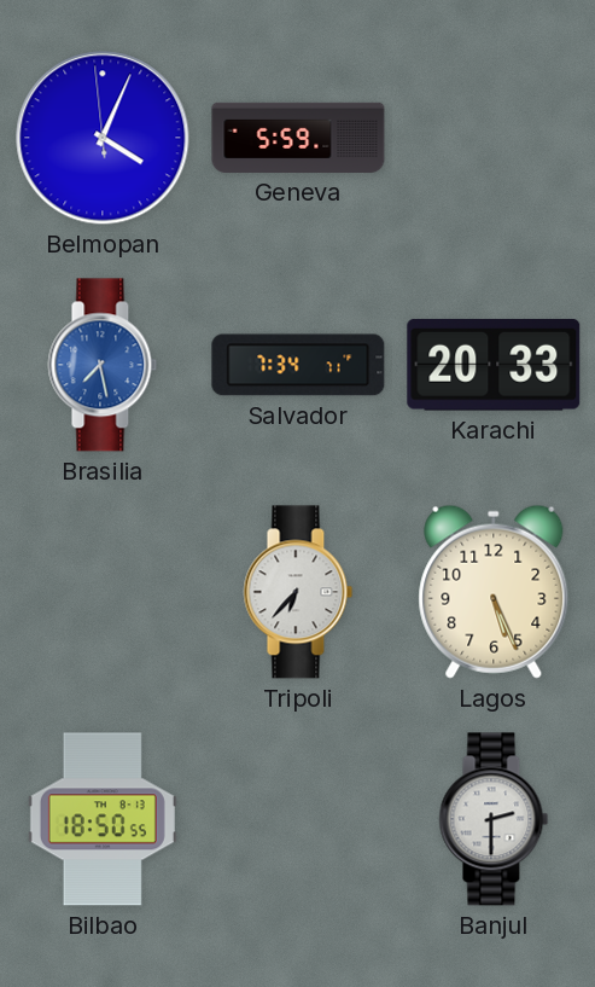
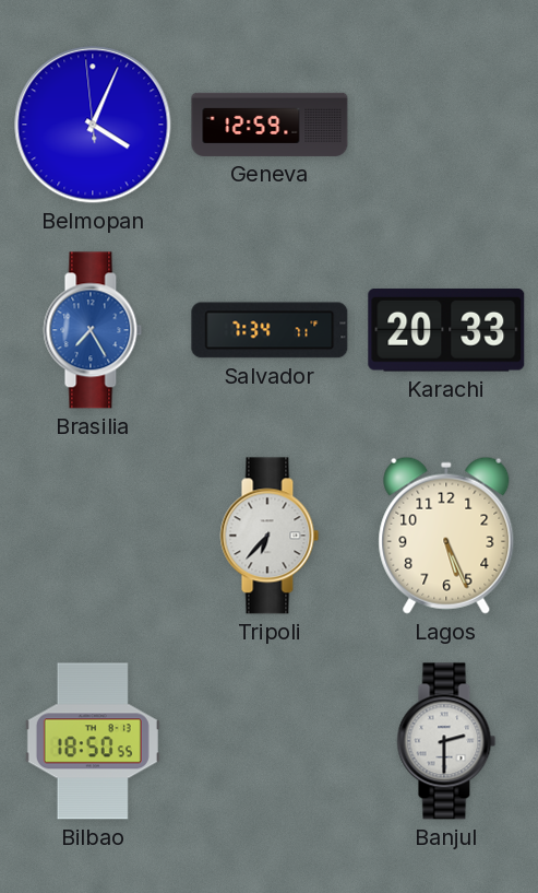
Geneva: 5:59 -> 12:59
Brasilia: 7:28 -> 7:25
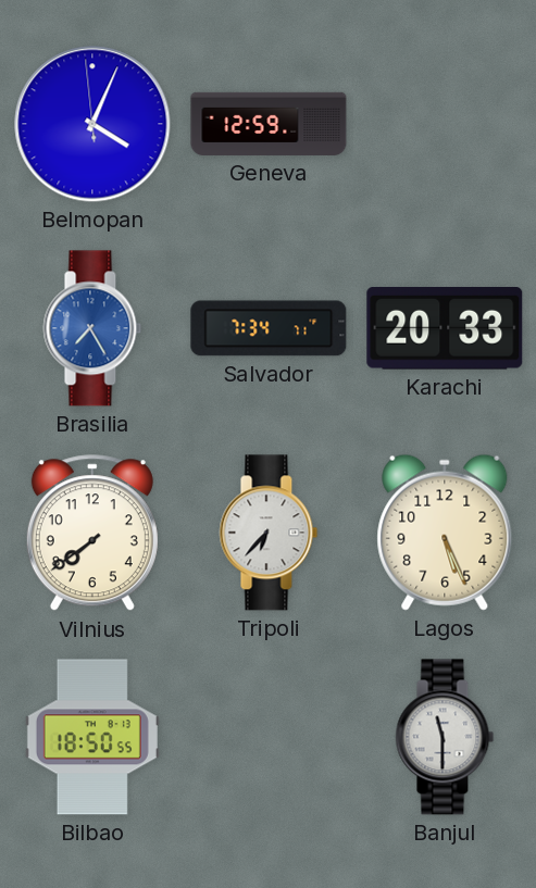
Vilnius: none -> 7:39
Banjul: 2:30 -> 11:30
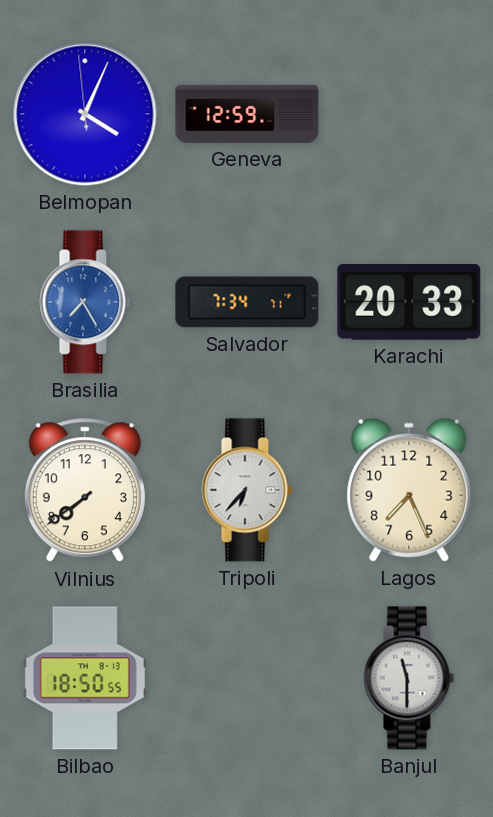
Lagos: 5:26 -> 7:26
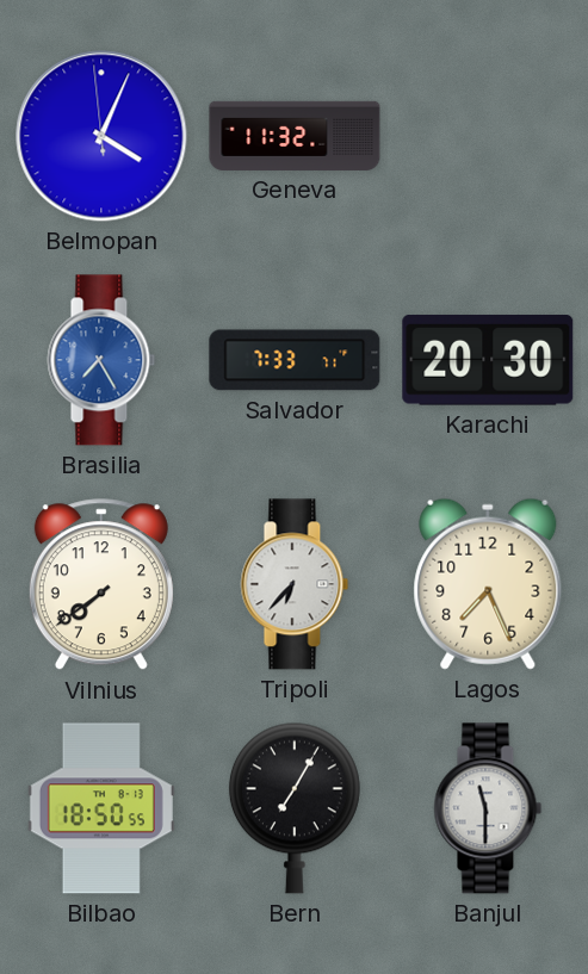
Geneva: 12:59 -> 11:32
Salvador: 7:34 -> 7:33
Karachi: 20:33 -> 20:30
Bern: none -> 7:05
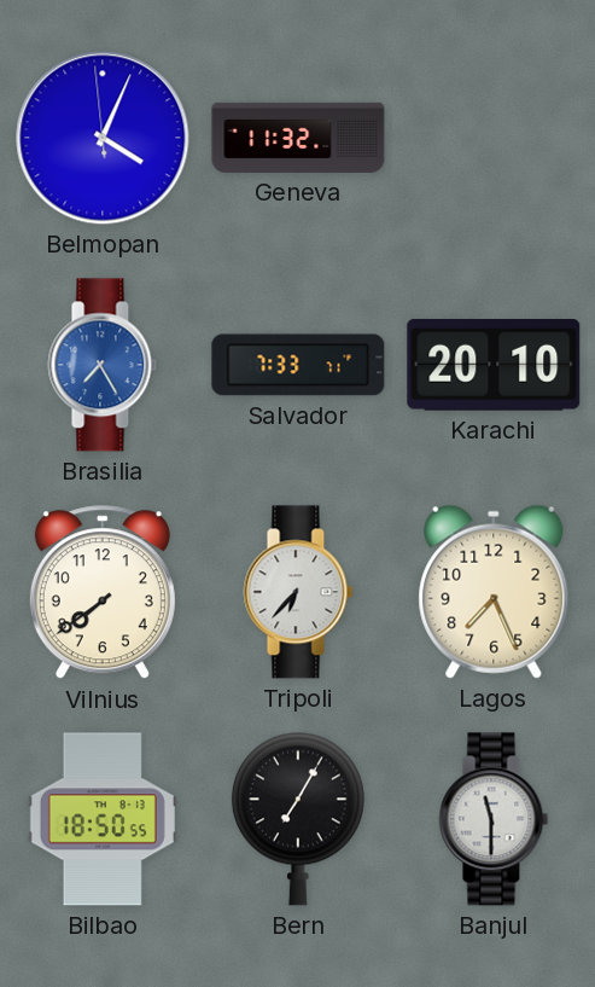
Karachi: 20:30 -> 20:10
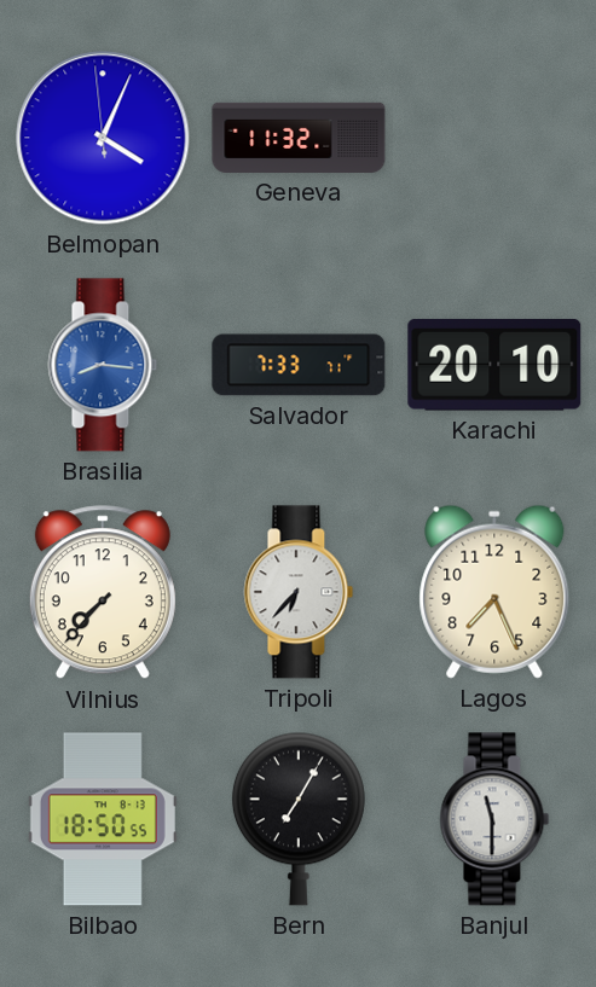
Brasilia: 7:25 -> 8:16
Vilnius: 7:39 -> 7:37
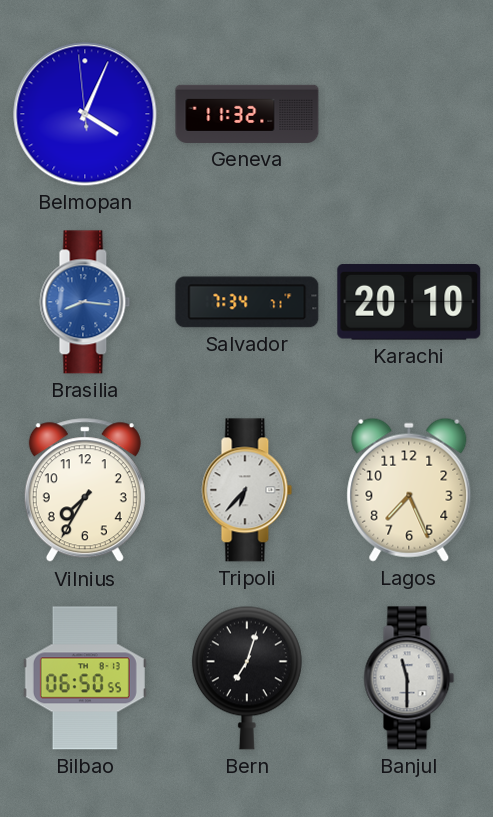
Salvador: 7:33 -> 7:34
Vilnius: 7:37 -> 7:35
Bilbao: 18:50 -> 06:50
Bern: 7:05 -> 7:03
